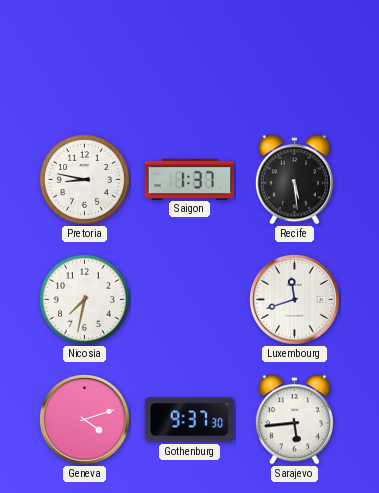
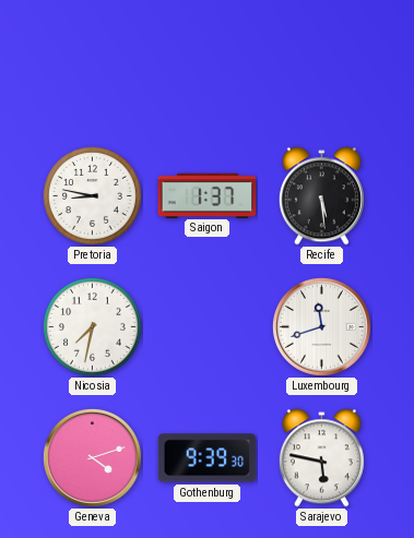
Gothenburg: 9:37 -> 9:39
Sarajevo: 5:44 -> 5:47
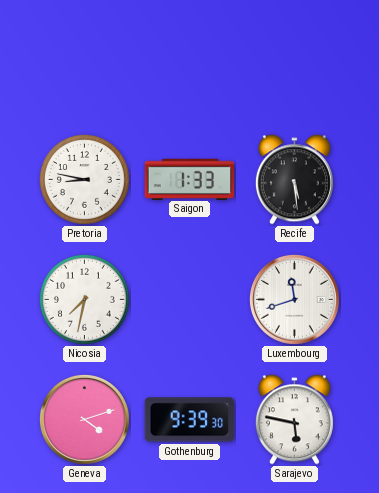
Saigon: 1:37 -> 1:33
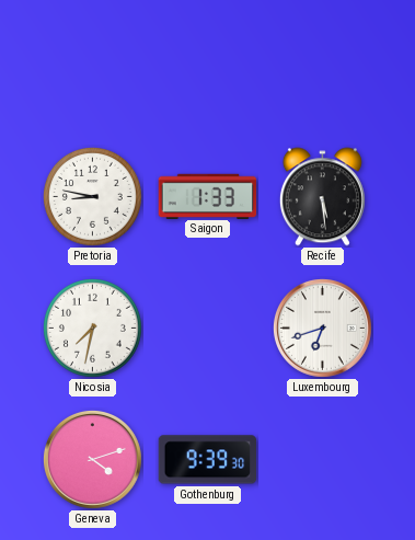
Luxembourg: 11:42 -> 6:42
Sarajevo: 5:47 -> none
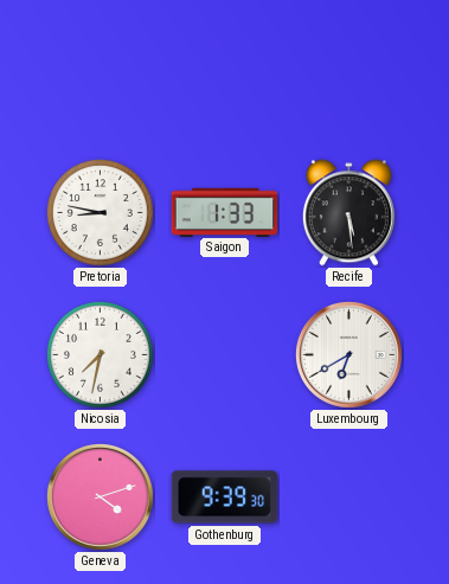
Luxembourg: 6:42 -> 6:40
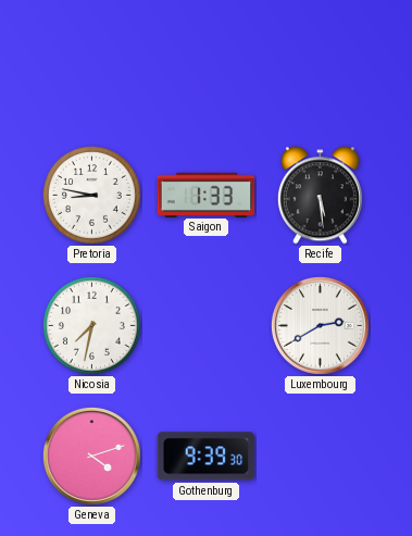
Luxembourg: 6:40 -> 2:40
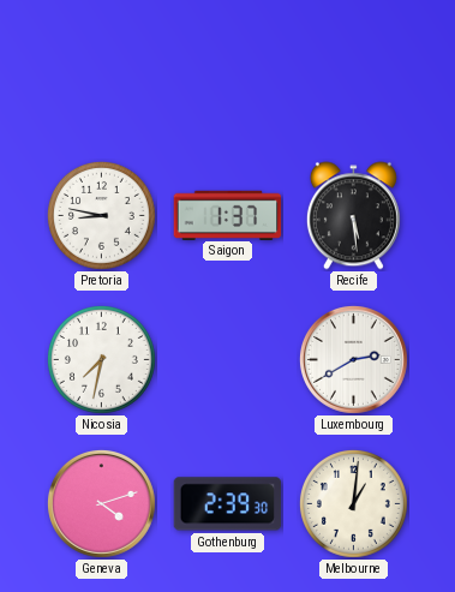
Saigon: 1:33 -> 1:37
Gothenburg: 9:39 -> 2:39
Melbourne: none -> 1:01
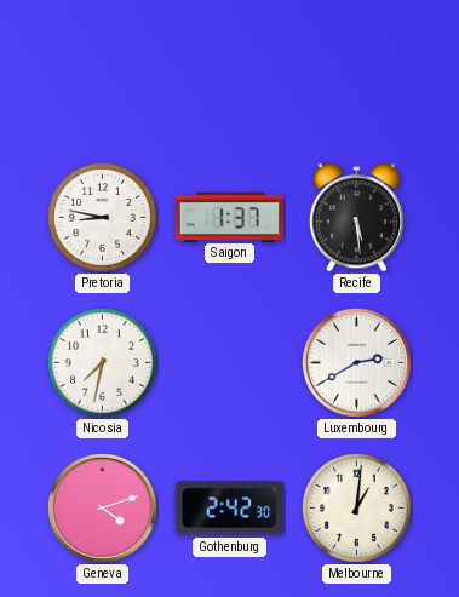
Gothenburg: 2:39 -> 2:42
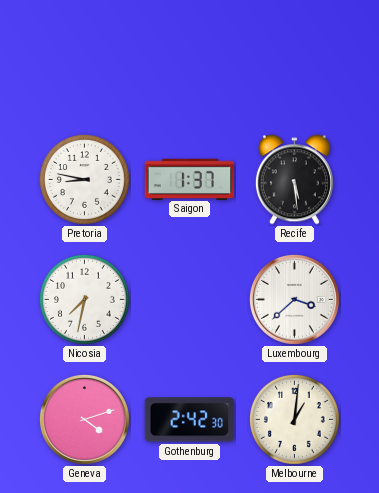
Luxembourg: 2:40 -> 3:38
